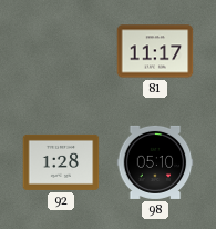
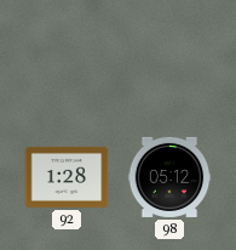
81: 11:17 -> none
98: 05:10 -> 05:12
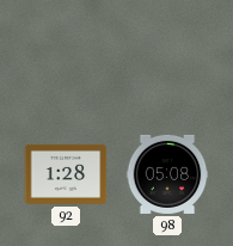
98: 05:12 -> 05:08
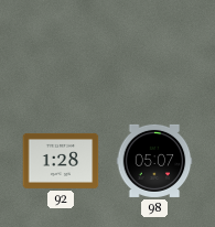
98: 05:08 -> 05:07
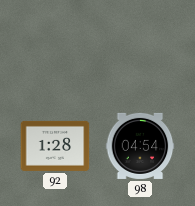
98: 05:07 -> 04:54
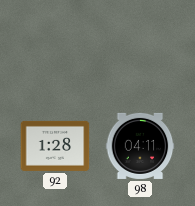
98: 04:54 -> 04:11
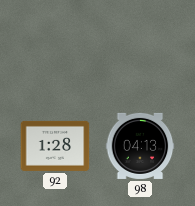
98: 04:11 -> 04:13
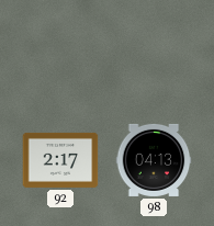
92: 1:28 -> 2:17
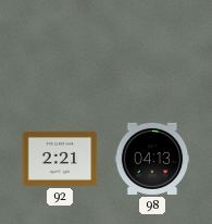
92: 2:17 -> 2:21
